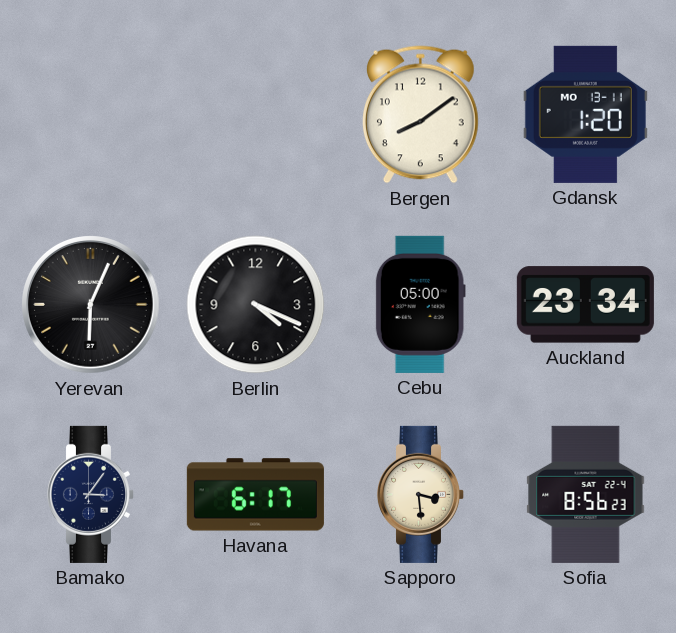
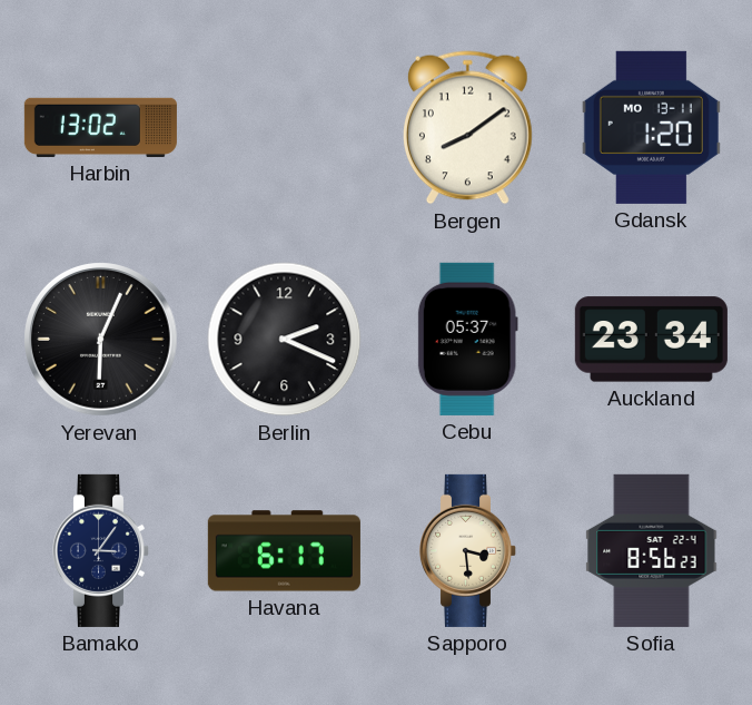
Harbin: none -> 13:02
Berlin: 4:19 -> 2:19
Cebu: 05:00 -> 05:37
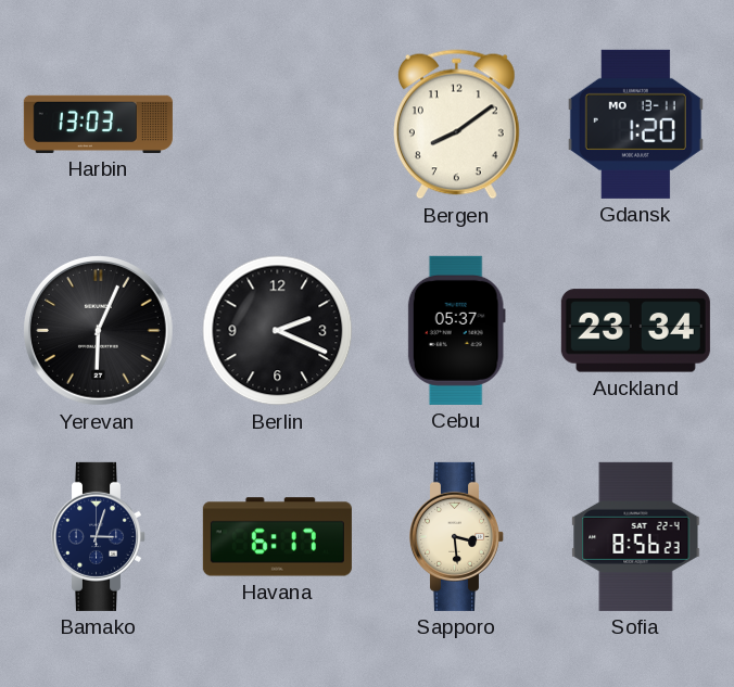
Harbin: 13:02 -> 13:03
Bamako: 3:06 -> 3:03
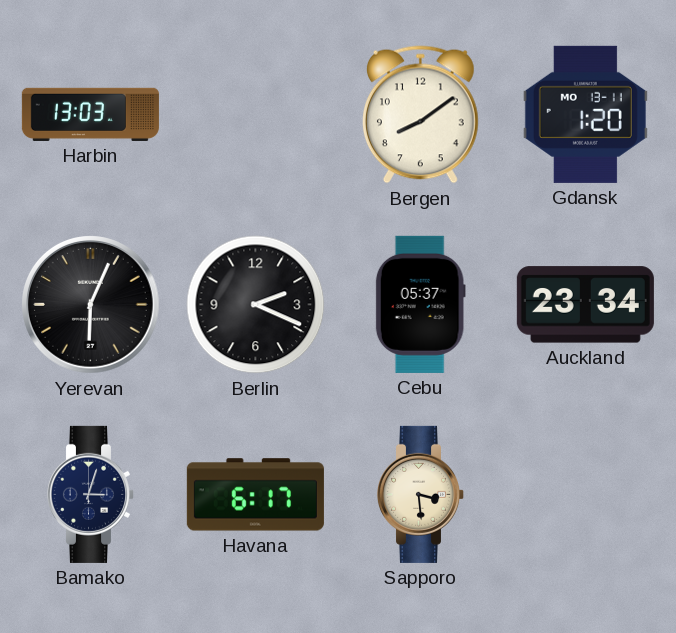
Sofia: 8:56 -> none
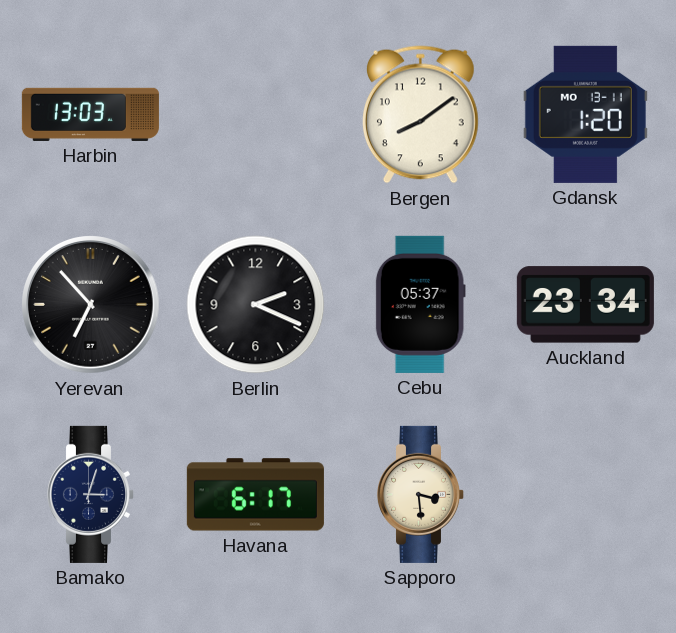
Yerevan: 6:04 -> 6:53
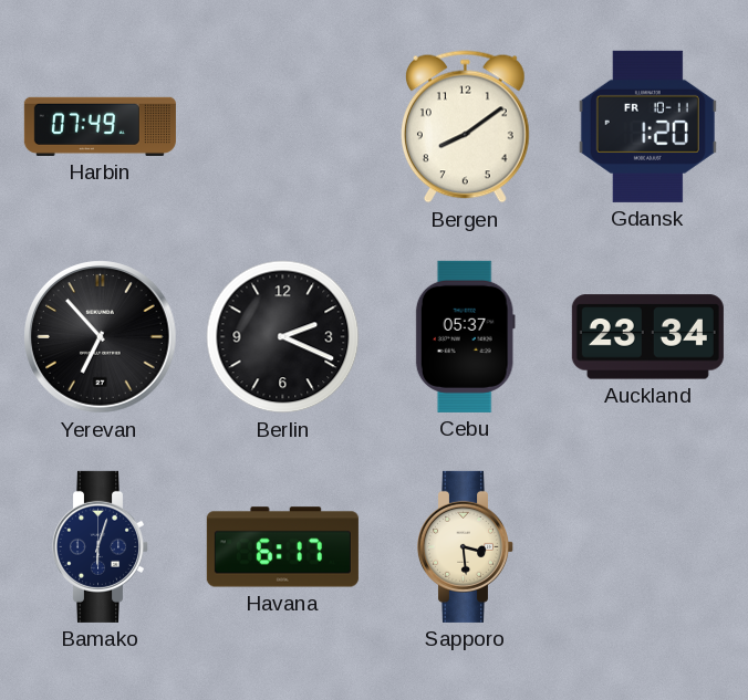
Harbin: 13:03 -> 07:49
Gdansk date: MO 13-11 -> FR 10-11
Bamako: 3:03 -> 6:03
